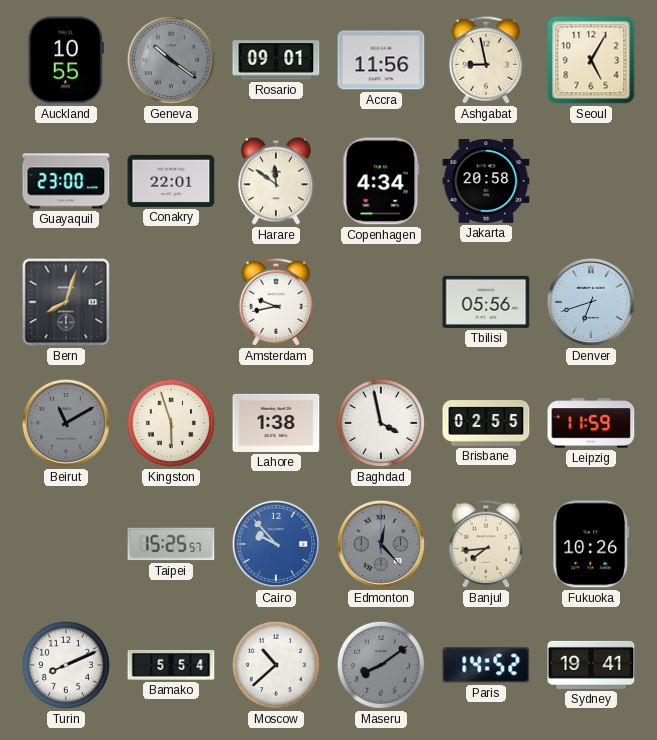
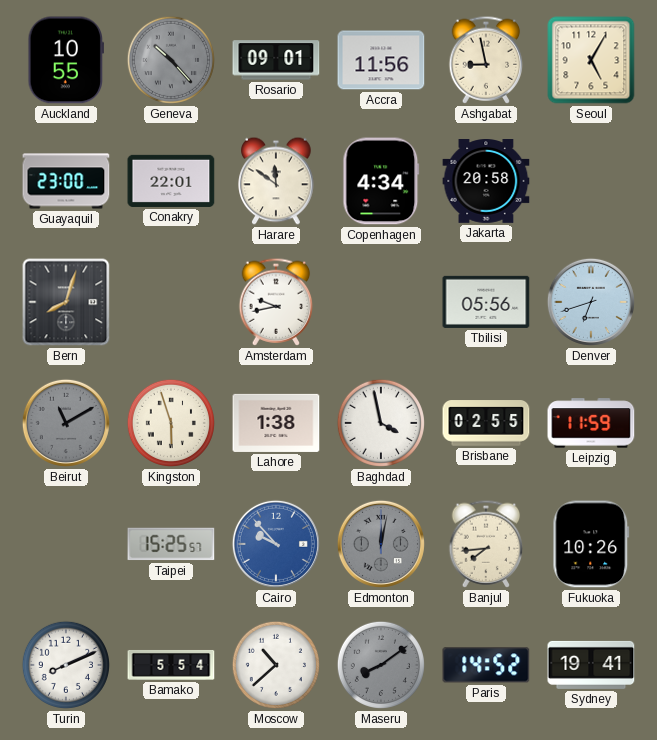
Geneva: 10:21 -> 10:23
Edmonton: 12:23 -> 12:02
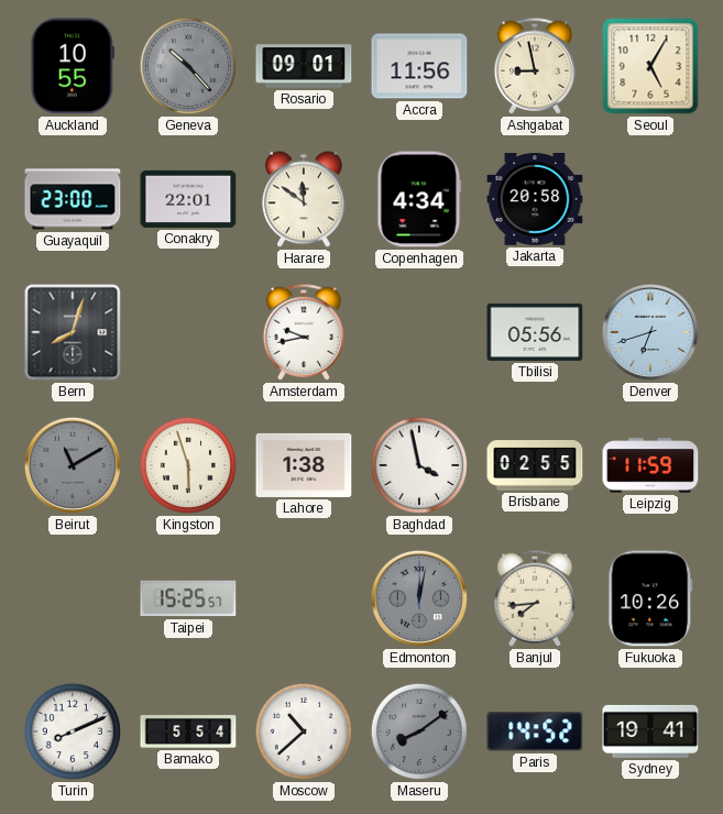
Cairo: 9:53 -> none
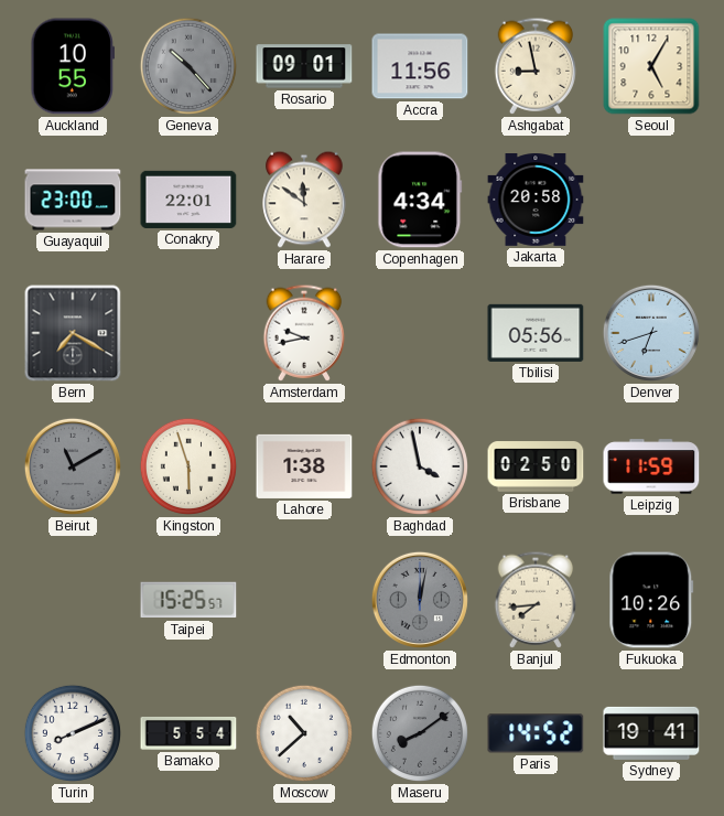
Bern: 8:03 -> 7:20
Brisbane: 02:55 -> 02:50
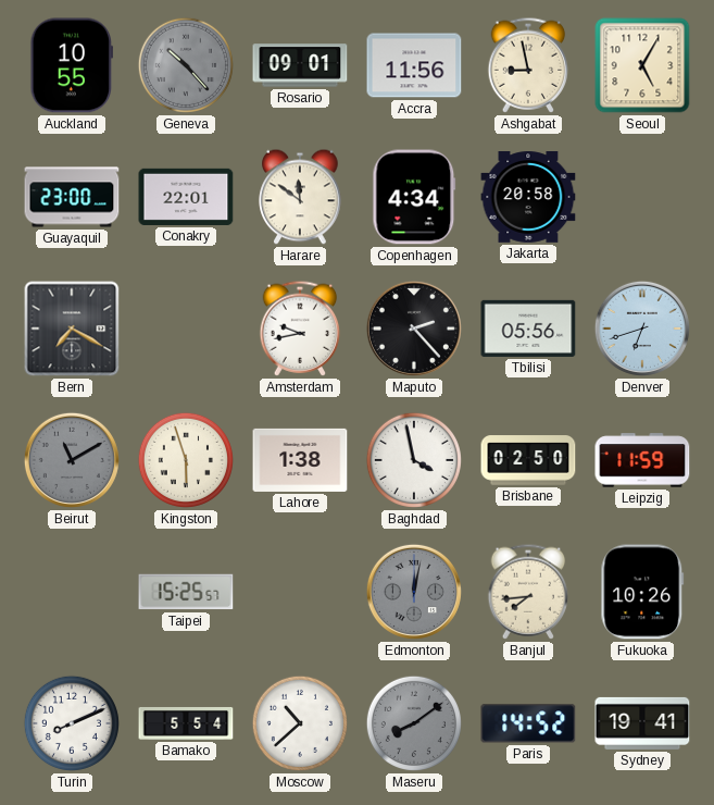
Maputo: none -> 2:23
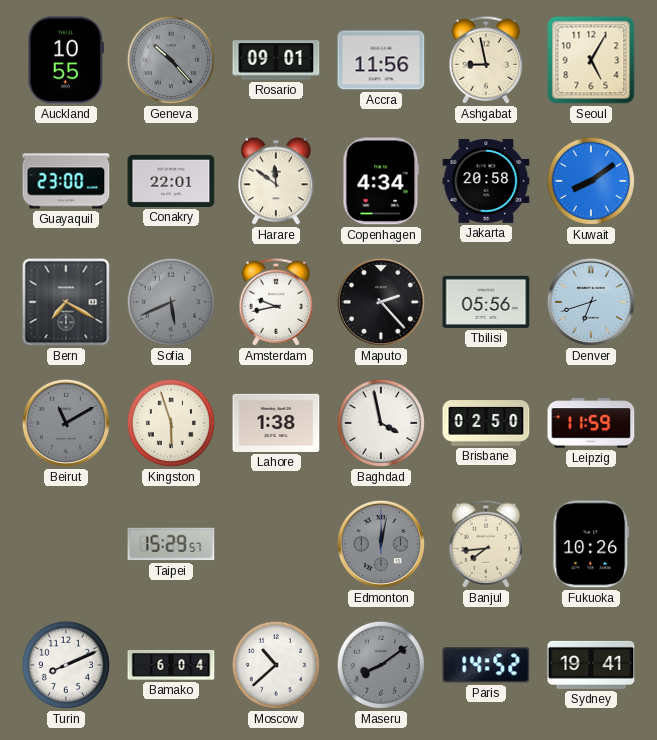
Kuwait: none -> 8:09
Sofia: none -> 5:41
Taipei: 15:25 -> 15:29
Bamako: 5:54 -> 6:04
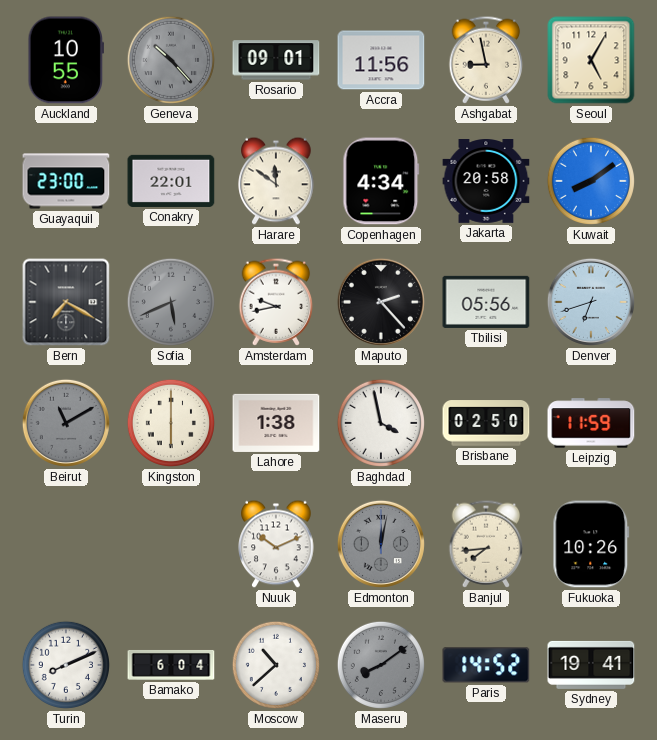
Kingston: 5:57 -> 6:00
Taipei: 15:29 -> none
Nuuk: none -> 10:11
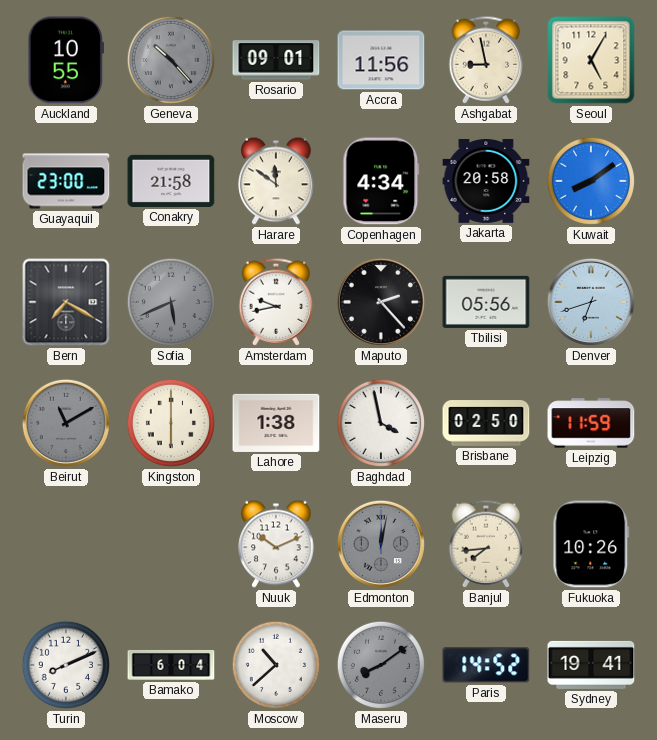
Conakry: 22:01 -> 21:58
